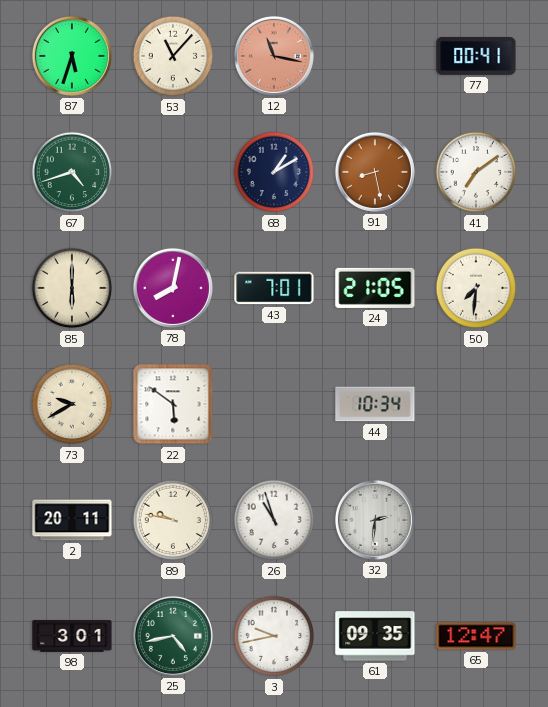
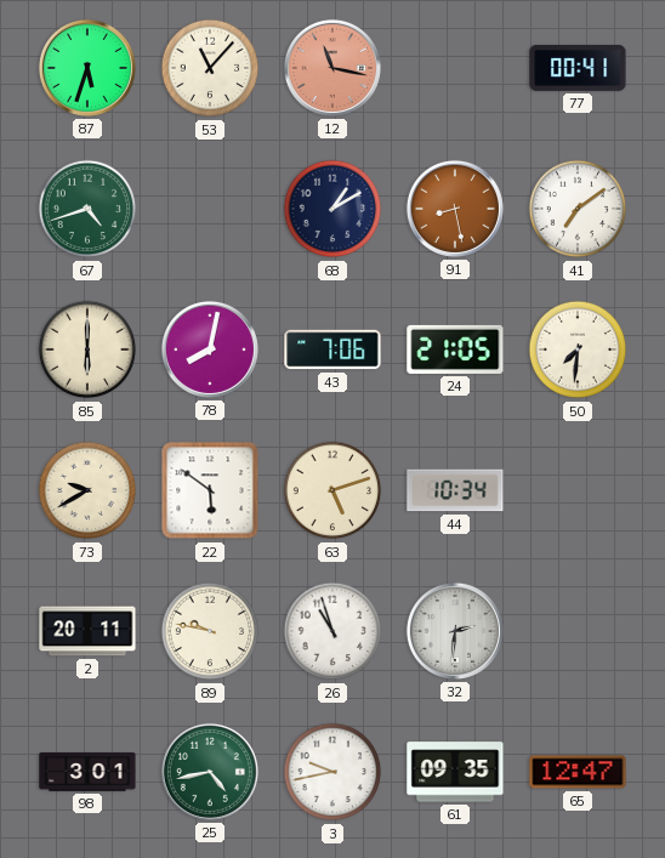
43: 7:01 -> 7:06
63: none -> 5:12
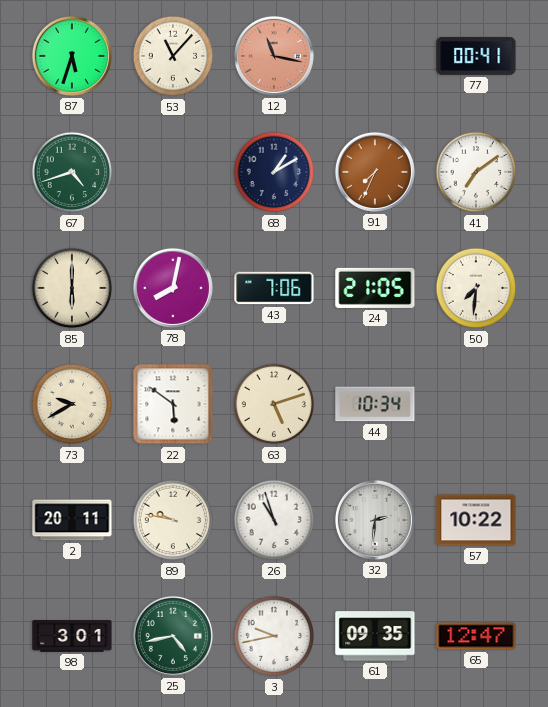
91: 8:28 -> 7:34
57: none -> 10:22
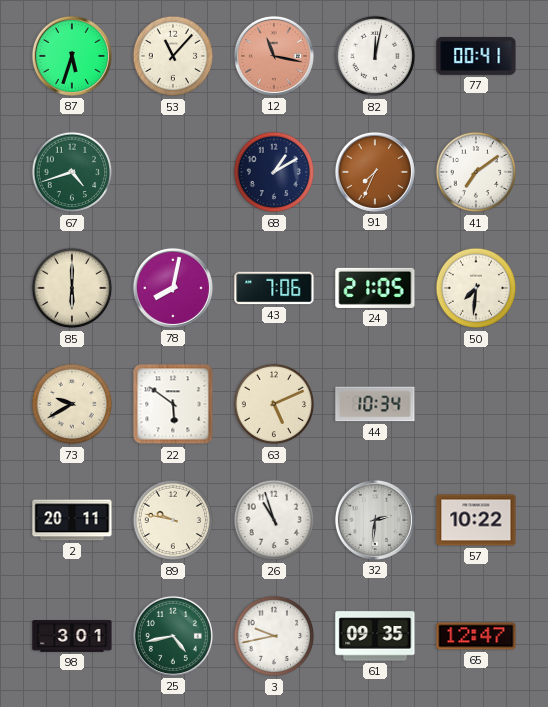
82: none -> 12:02
63: 5:12 -> 5:11
